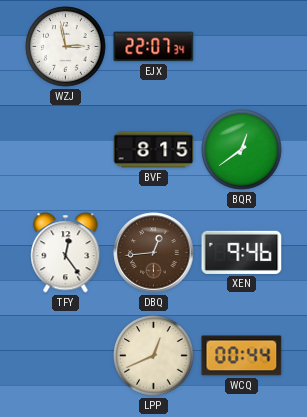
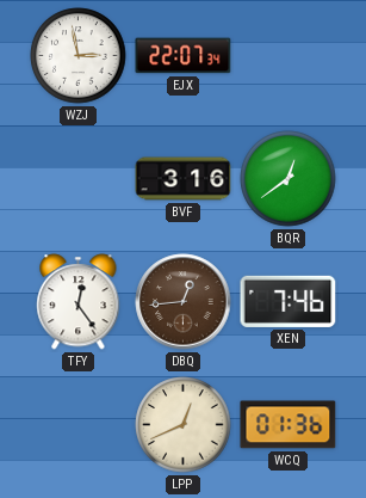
BVF: 8:15 -> 3:16
XEN: 9:46 -> 7:46
WCQ: 00:44 -> 01:36
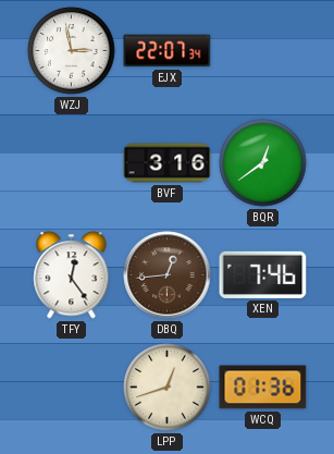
LPP: 12:41 -> 12:42
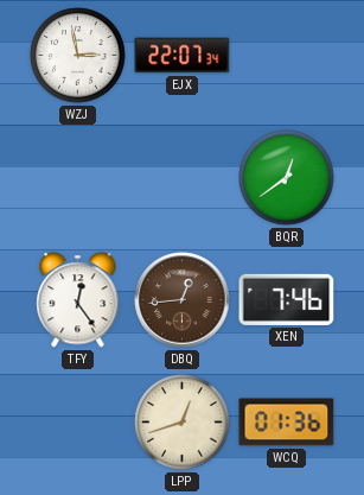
BVF: 3:16 -> none
